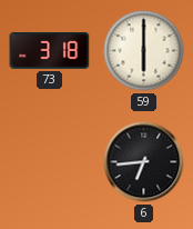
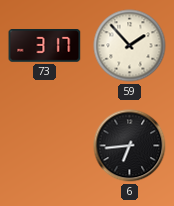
73: 3:18 -> 3:17
59: 6:00 -> 1:53
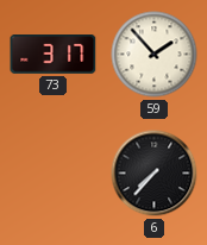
6: 6:44 -> 7:37
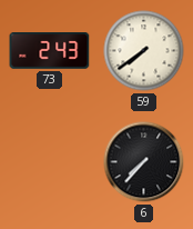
73: 3:17 -> 2:43
59: 1:53 -> 7:39
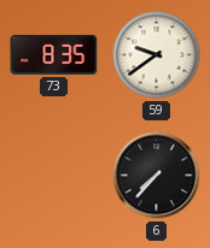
73: 2:43 -> 8:35
59: 7:39 -> 9:39
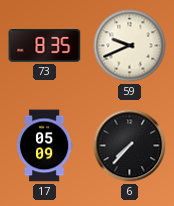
59: 9:39 -> 9:41
17: none -> 05:09
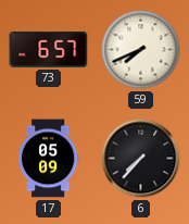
73: 8:35 -> 6:57
59: 9:41 -> 7:41
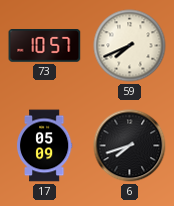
73: 6:57 -> 10:57
6: 7:37 -> 7:42
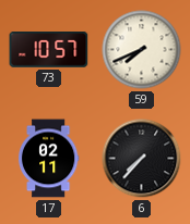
17: 05:09 -> 02:11
6: 7:42 -> 7:37
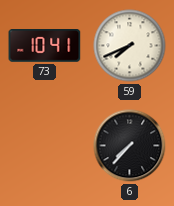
73: 10:57 -> 10:41
17: 02:11 -> none
